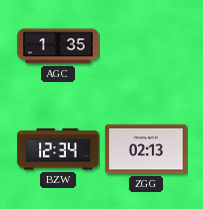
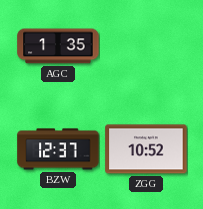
BZW: 12:34 -> 12:37
ZGG: 02:13 -> 10:52
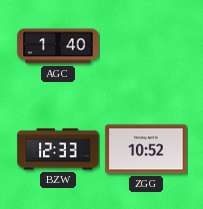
AGC: 1:35 -> 1:40
BZW: 12:37 -> 12:33
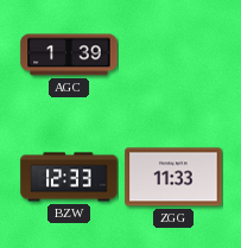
AGC: 1:40 -> 1:39
ZGG: 10:52 -> 11:33
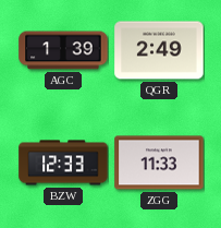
QGR: none -> 2:49
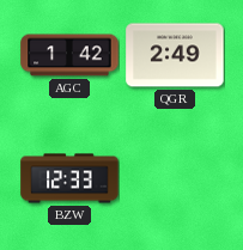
AGC: 1:39 -> 1:42
ZGG: 11:33 -> none
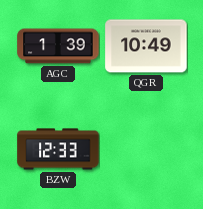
AGC: 1:42 -> 1:39
QGR: 2:49 -> 10:49
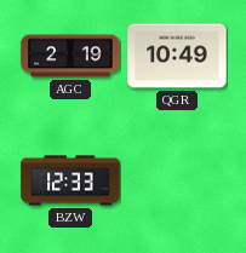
AGC: 1:39 -> 2:19
